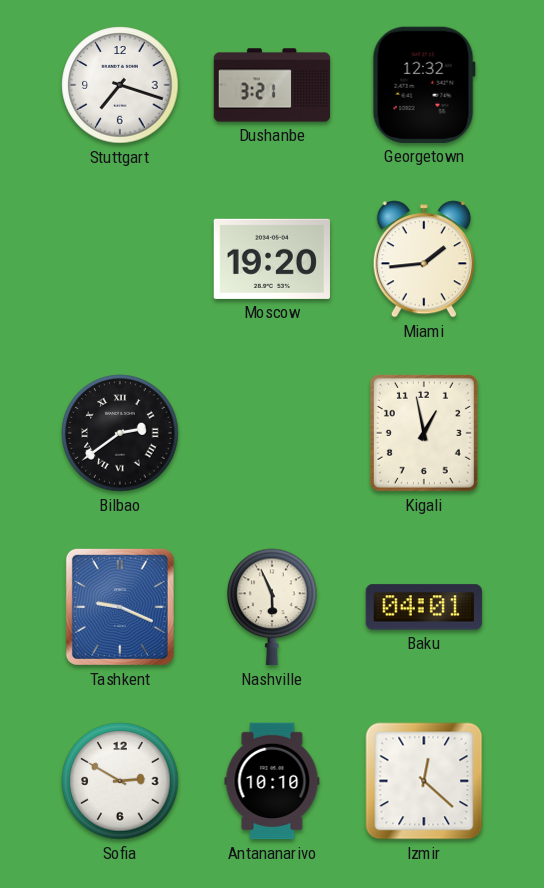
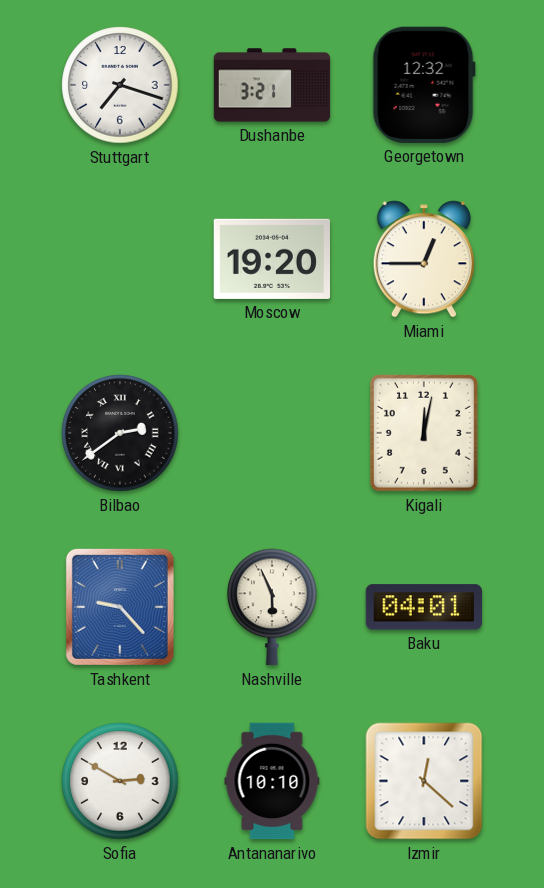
Miami: 1:44 -> 12:45
Kigali: 12:58 -> 12:02
Tashkent: 9:19 -> 9:23
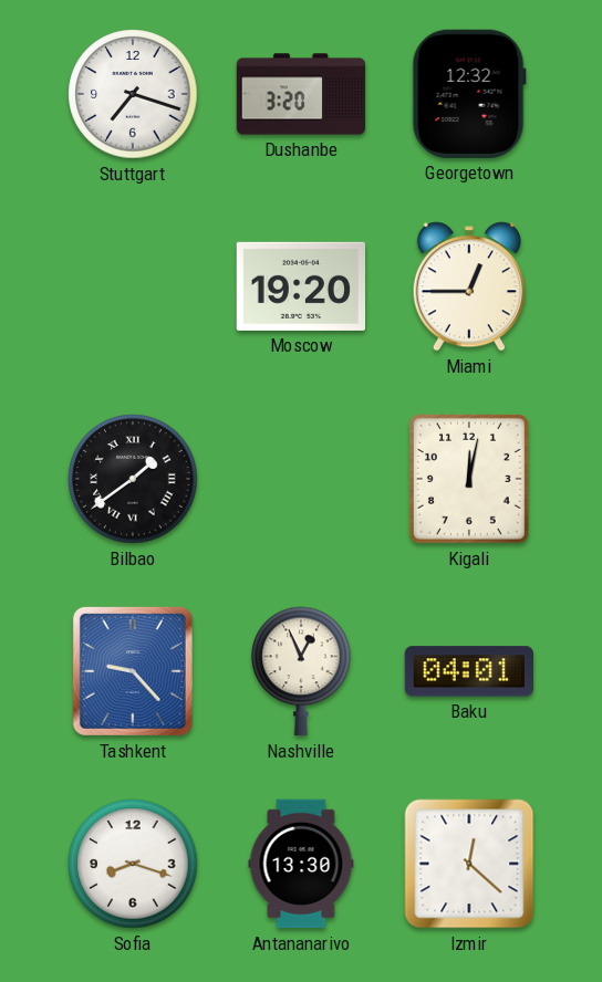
Dushanbe: 3:21 -> 3:20
Bilbao: 2:39 -> 1:39
Nashville: 5:56 -> 12:56
Sofia: 2:50 -> 8:18
Antananarivo: 10:10 -> 13:30
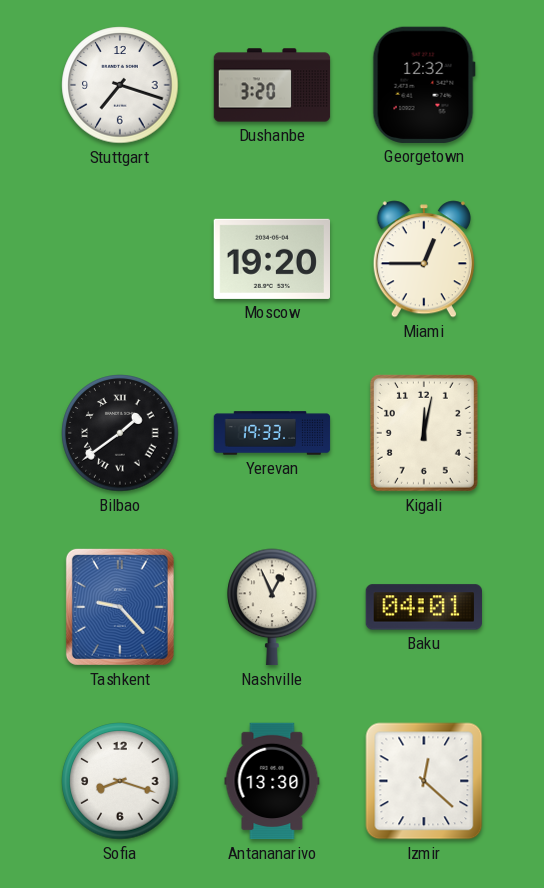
Yerevan: none -> 19:33
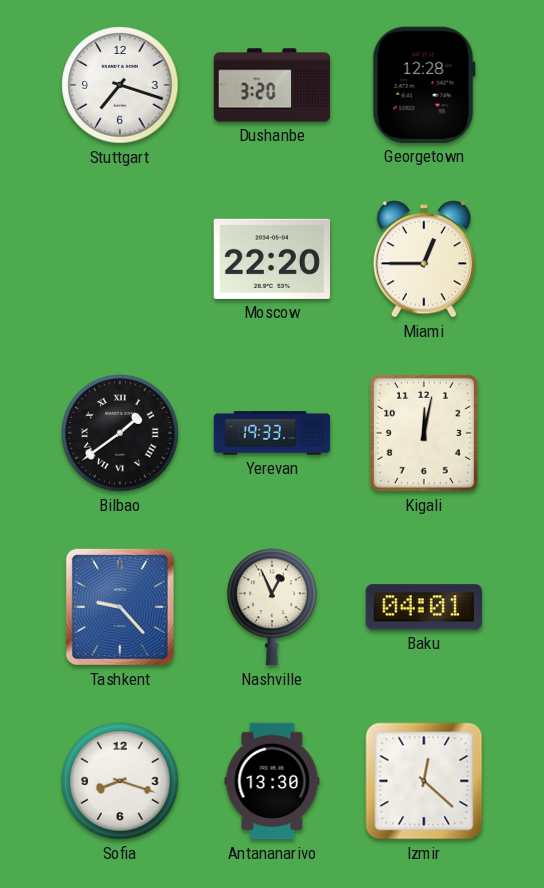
Georgetown: 12:32 -> 12:28
Moscow: 19:20 -> 22:20
